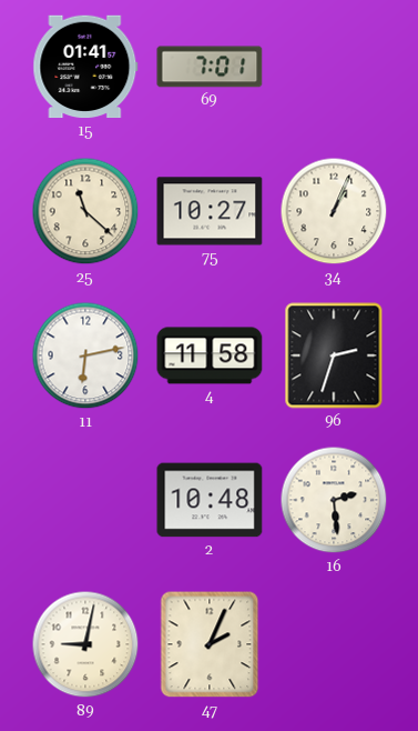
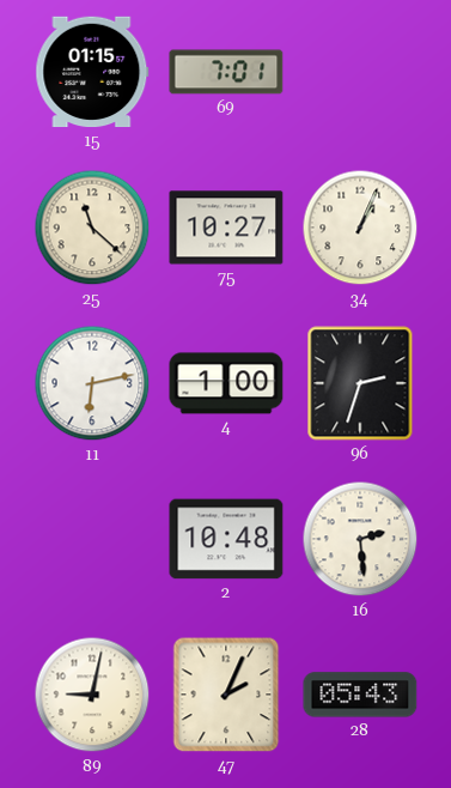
15: 01:41 -> 01:15
4: 11:58 -> 1:00
28: none -> 05:43
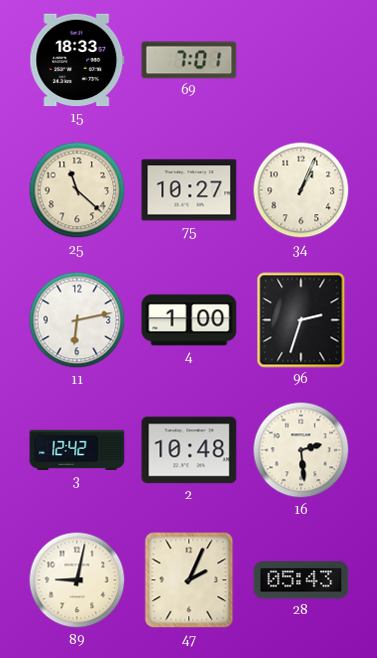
15: 01:15 -> 18:33
3: none -> 12:42
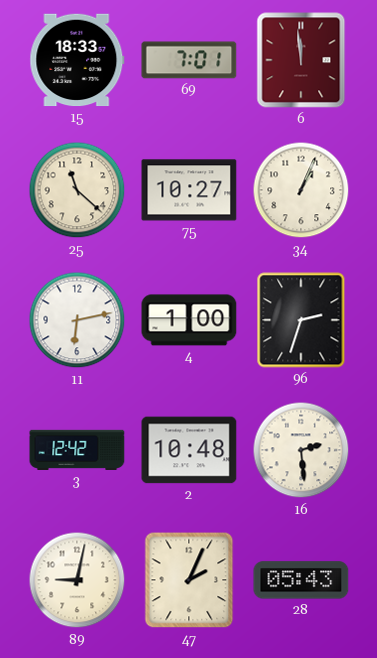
6: none -> 11:59
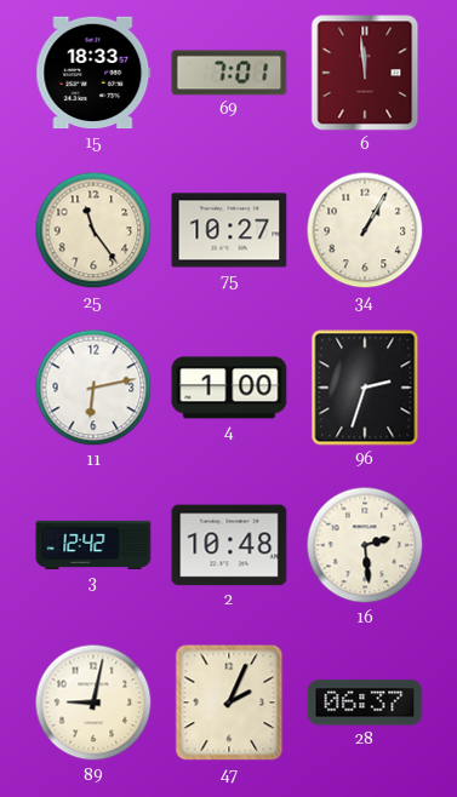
25: 11:22 -> 11:24
34: 1:04 -> 1:05
28: 05:43 -> 06:37
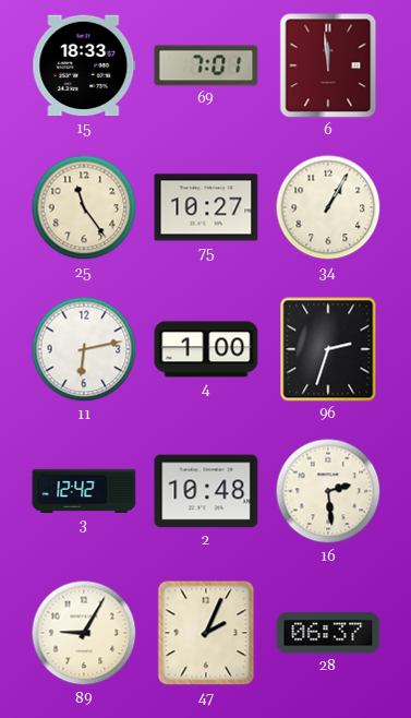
89: 9:02 -> 9:05
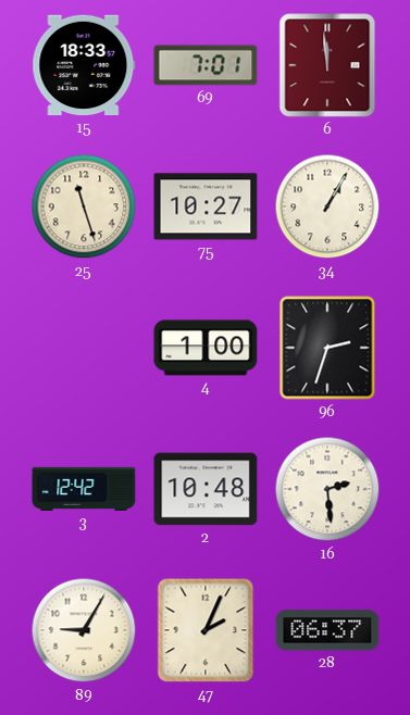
25: 11:24 -> 11:27
11: 6:13 -> none
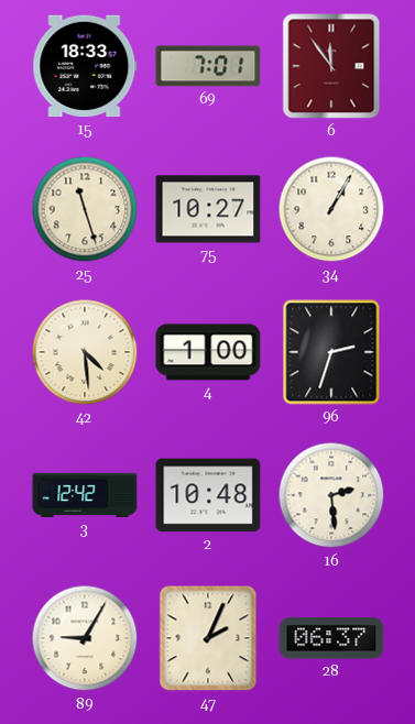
6: 11:59 -> 11:54
42: none -> 4:29
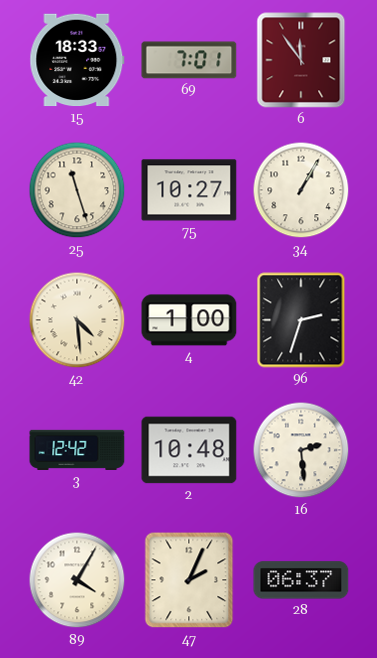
89: 9:05 -> 4:05
